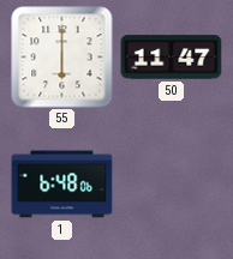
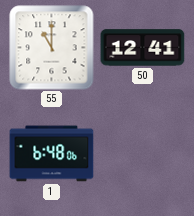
55: 6:00 -> 11:00
50: 11:47 -> 12:41
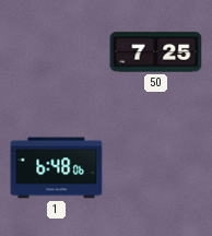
55: 11:00 -> none
50: 12:41 -> 7:25
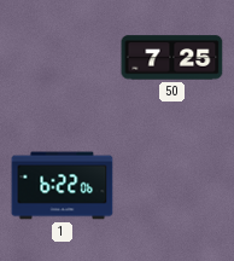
1: 6:48 -> 6:22
